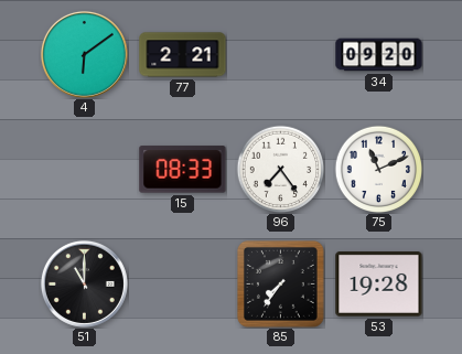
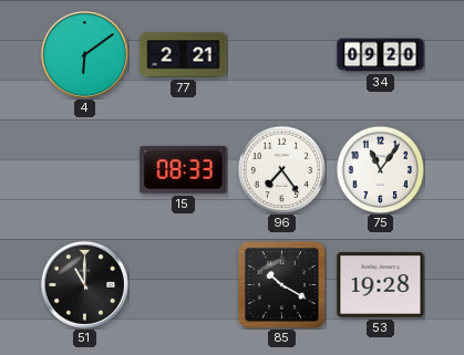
75: 11:11 -> 11:06
85: 7:36 -> 10:20
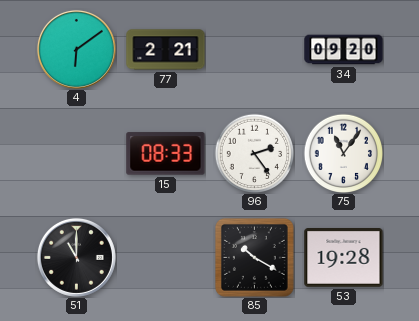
96: 7:24 -> 2:24
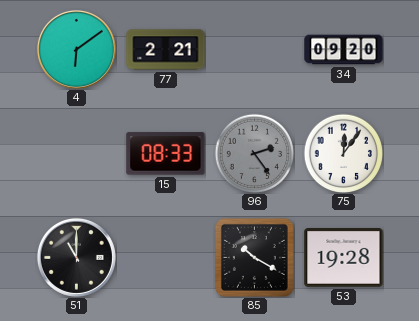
96 dial: white -> grey
75: 11:06 -> 12:06
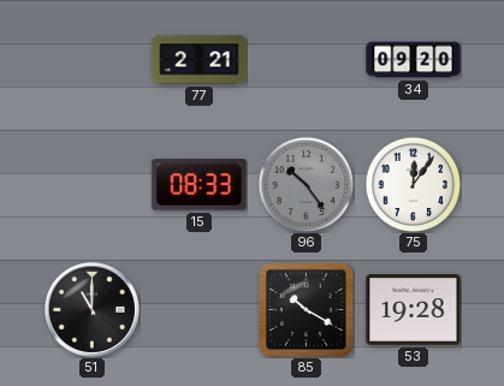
4: 6:09 -> none
96: 2:24 -> 10:24
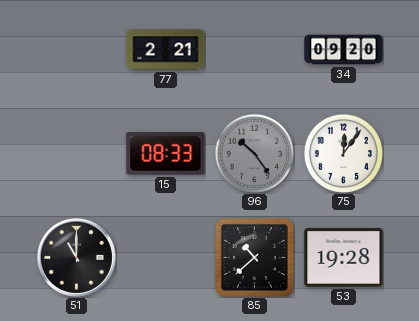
85: 10:20 -> 10:38
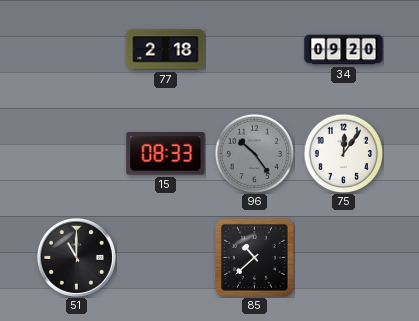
77: 2:21 -> 2:18
53: 19:28 -> none
